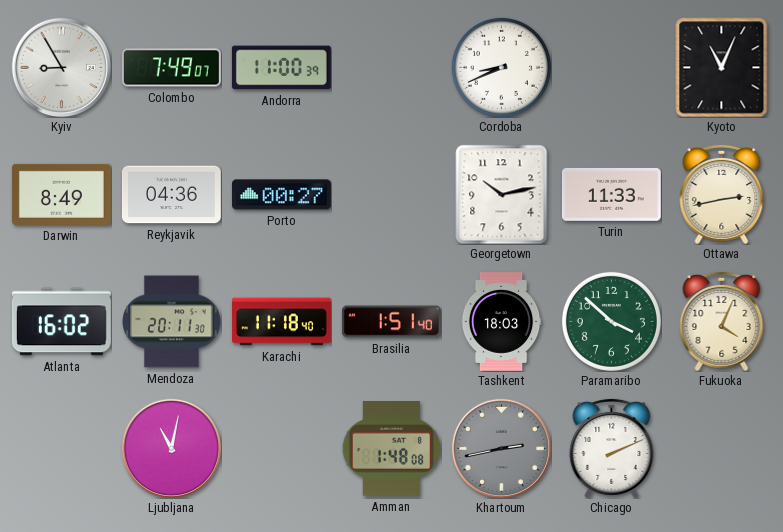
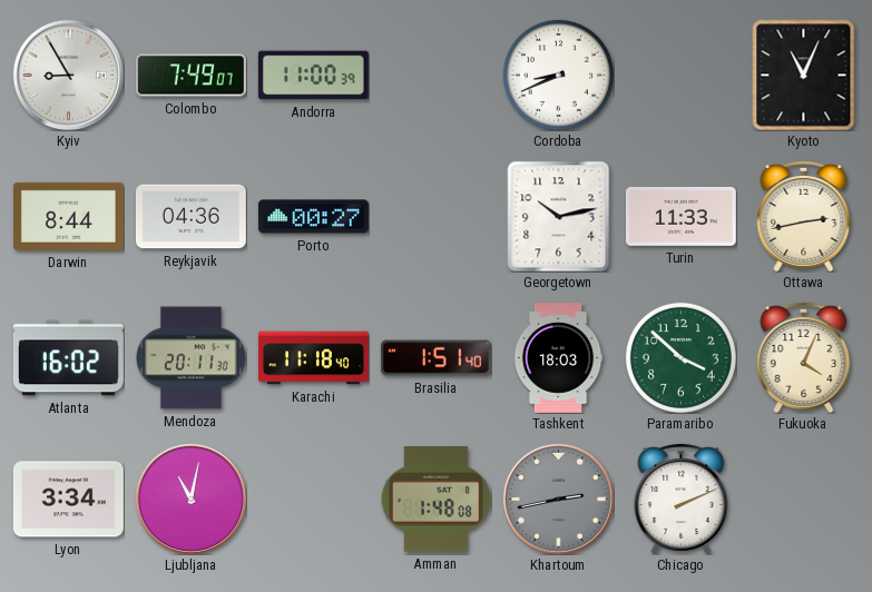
Darwin: 8:49 -> 8:44
Lyon: none -> 3:34
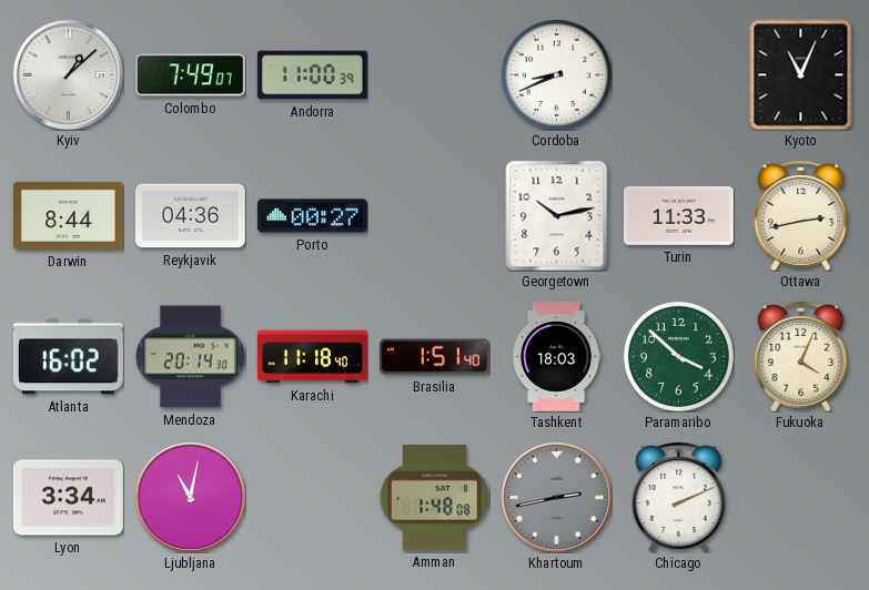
Kyiv: 8:55 -> 1:08
Mendoza: 20:11 -> 20:14
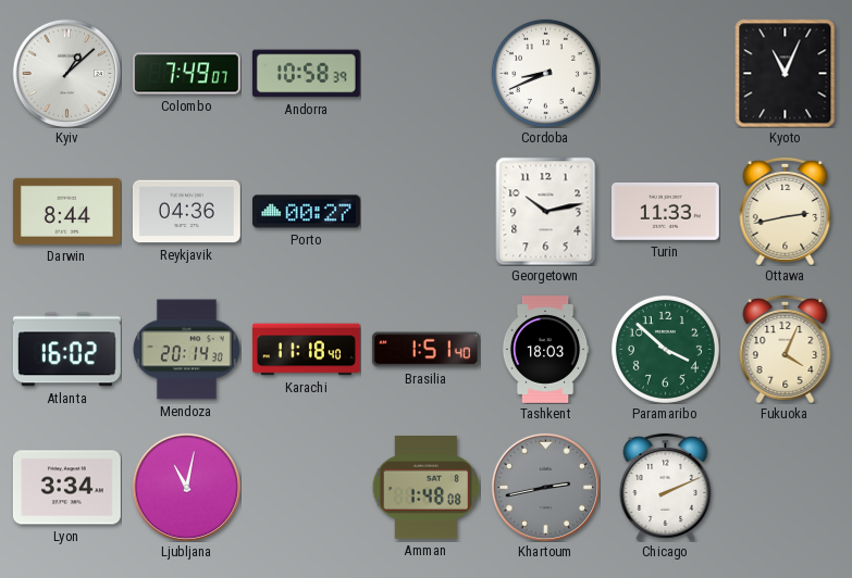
Andorra: 11:00 -> 10:58
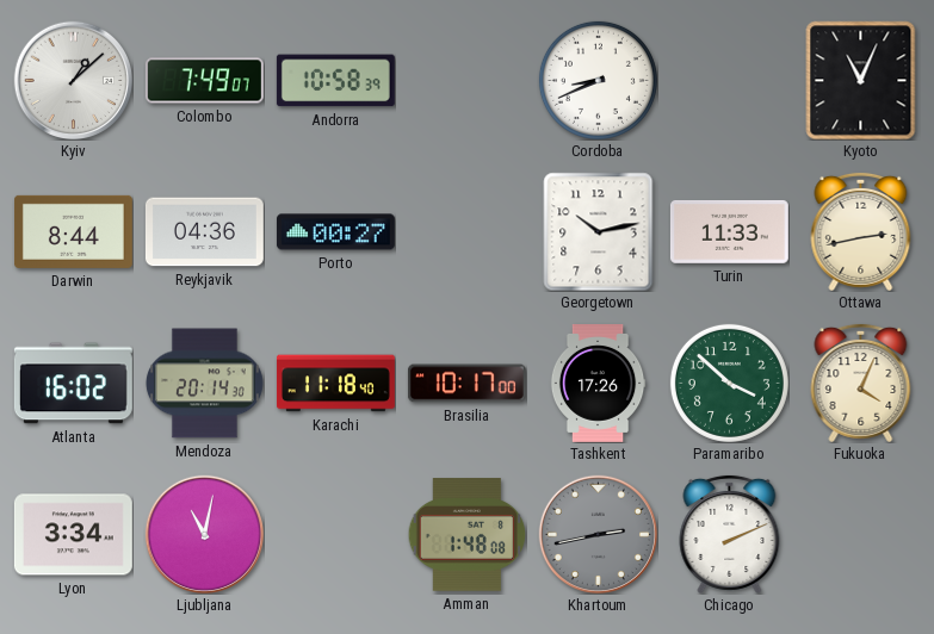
Brasilia: 1:51 -> 10:17
Tashkent: 18:03 -> 17:26
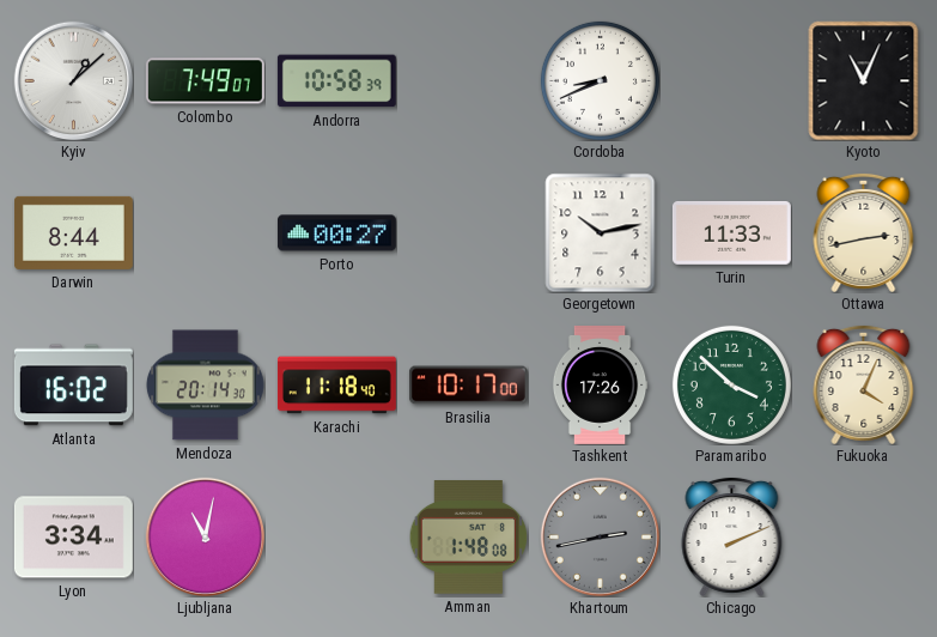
Reykjavik: 04:36 -> none
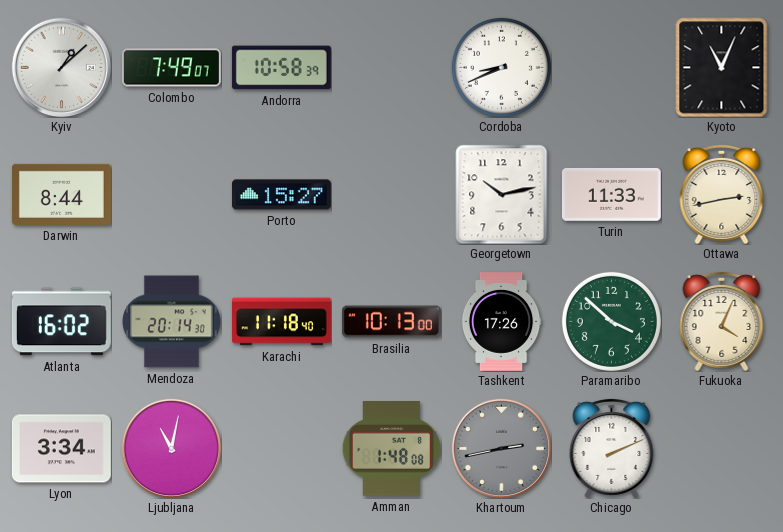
Porto: 00:27 -> 15:27
Brasilia: 10:17 -> 10:13
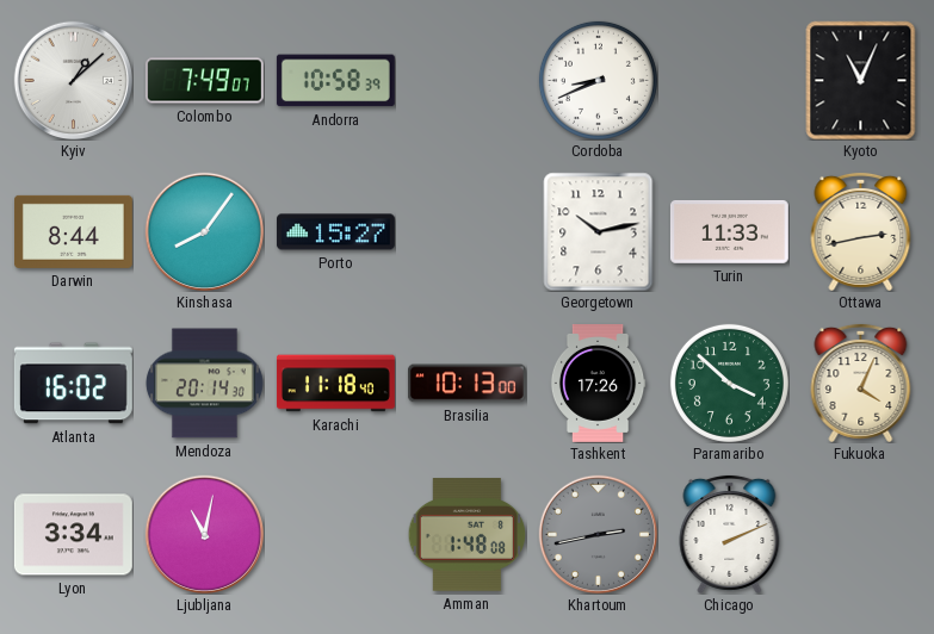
Kinshasa: none -> 8:06
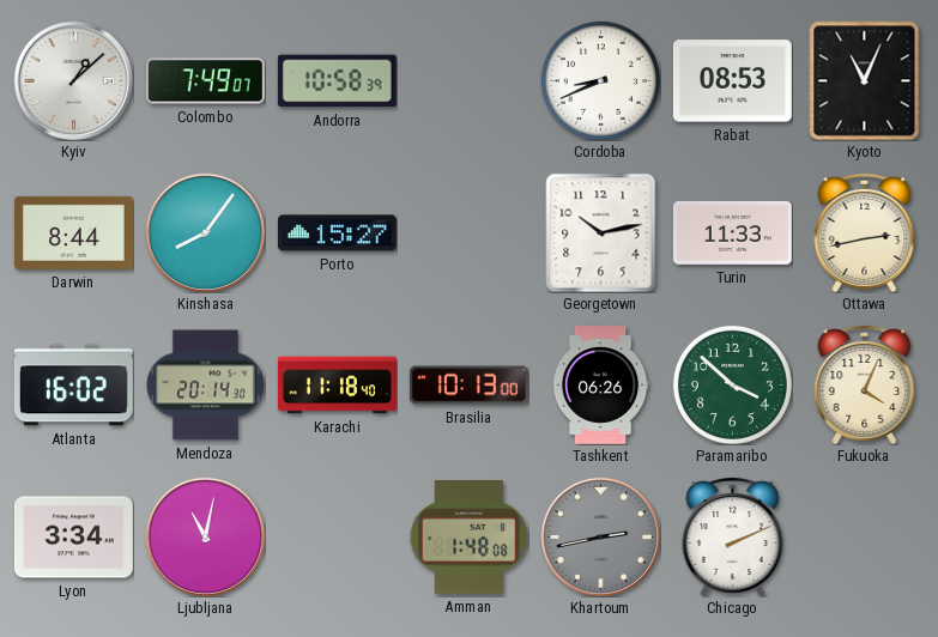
Rabat: none -> 08:53
Tashkent: 17:26 -> 06:26
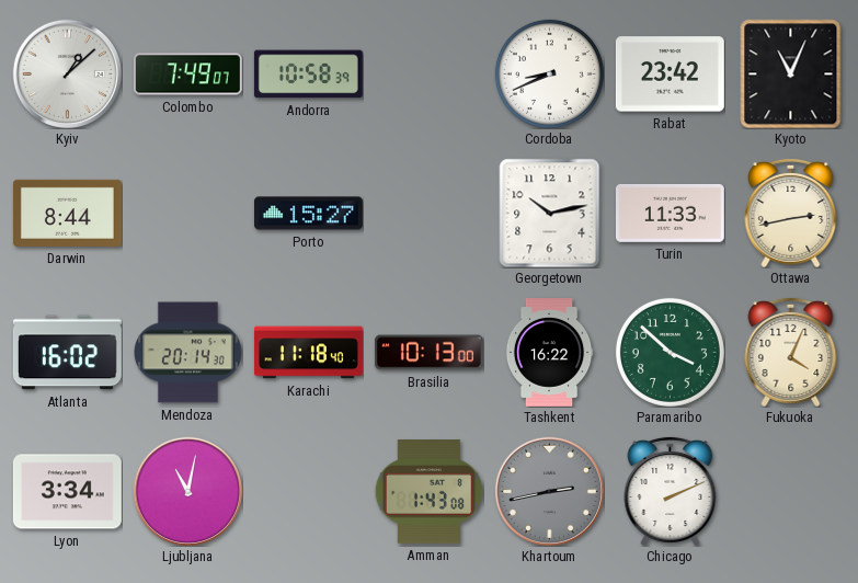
Rabat: 08:53 -> 23:42
Kinshasa: 8:06 -> none
Tashkent: 06:26 -> 16:22
Amman: 1:48 -> 1:43
